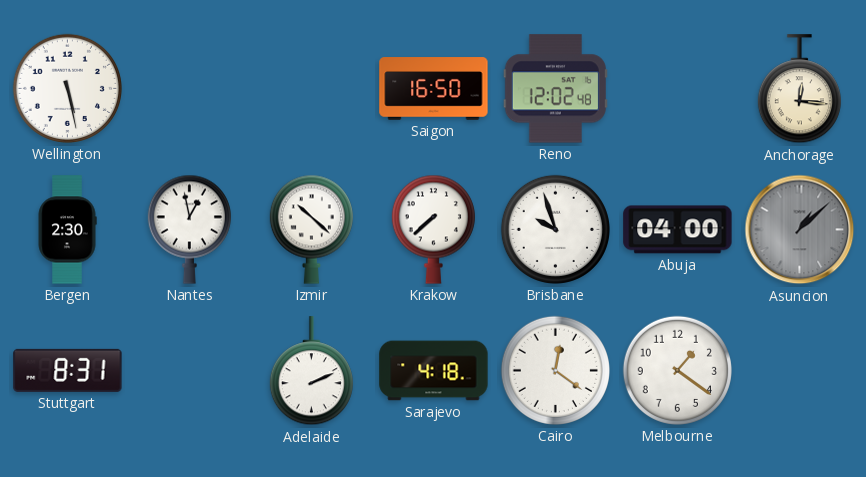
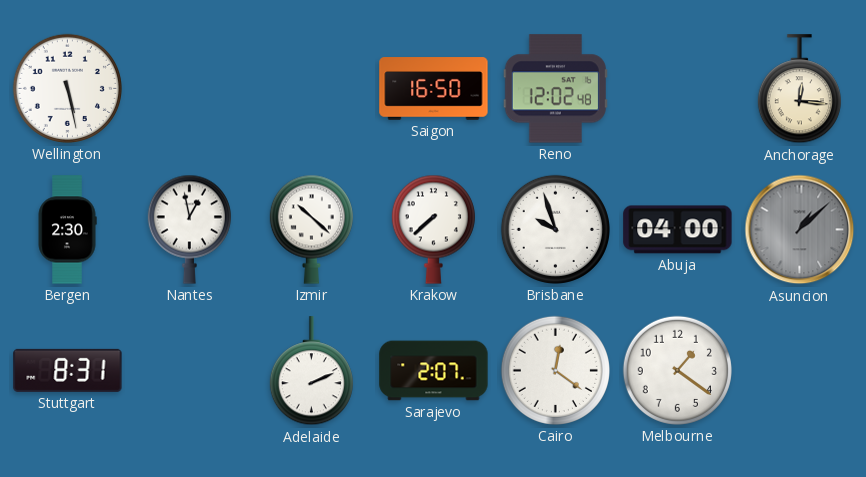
Sarajevo: 4:18 -> 2:07
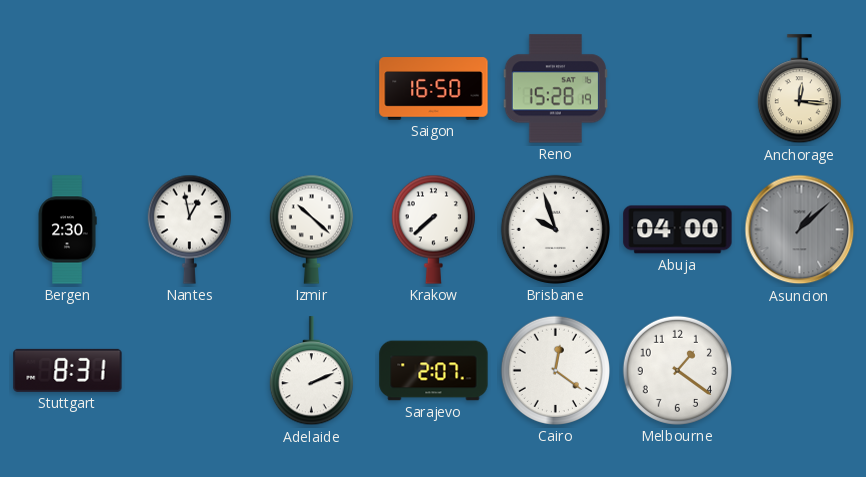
Wellington: 5:28 -> none
Reno: 12:02 -> 15:28
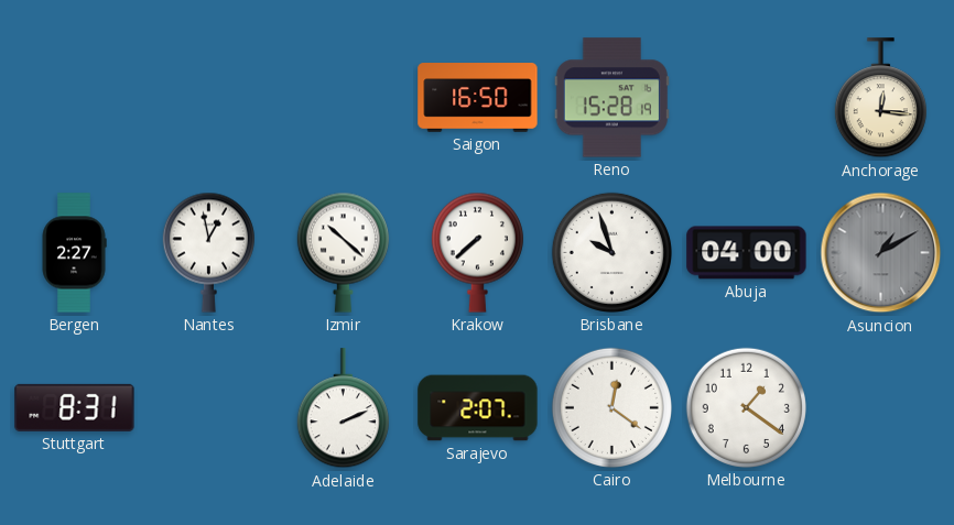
Bergen: 2:30 -> 2:27
Asuncion: 1:08 -> 1:10
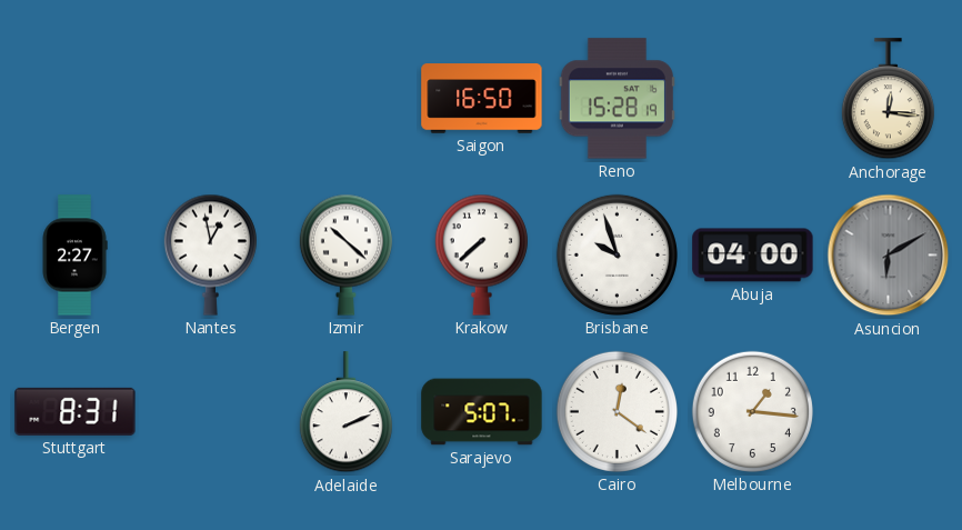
Asuncion: 1:10 -> 6:10
Sarajevo: 2:07 -> 5:07
Melbourne: 1:21 -> 1:16
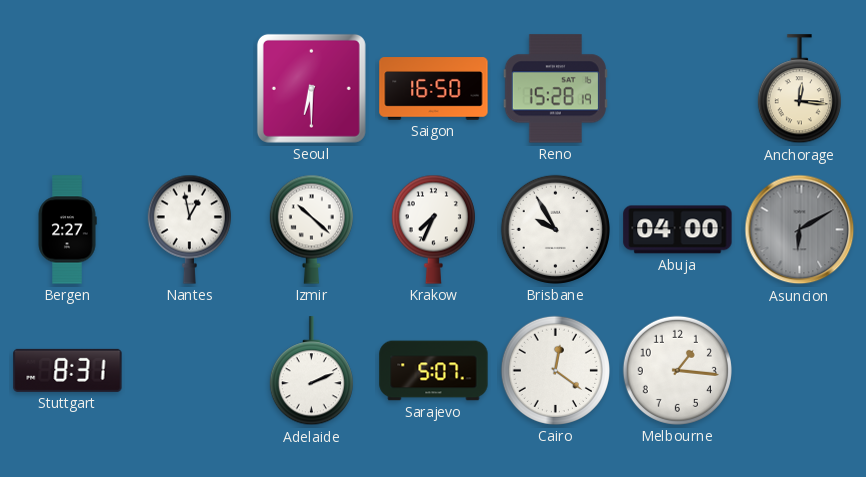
Seoul: none -> 6:30
Krakow: 7:38 -> 7:34
Brisbane: 9:57 -> 9:55
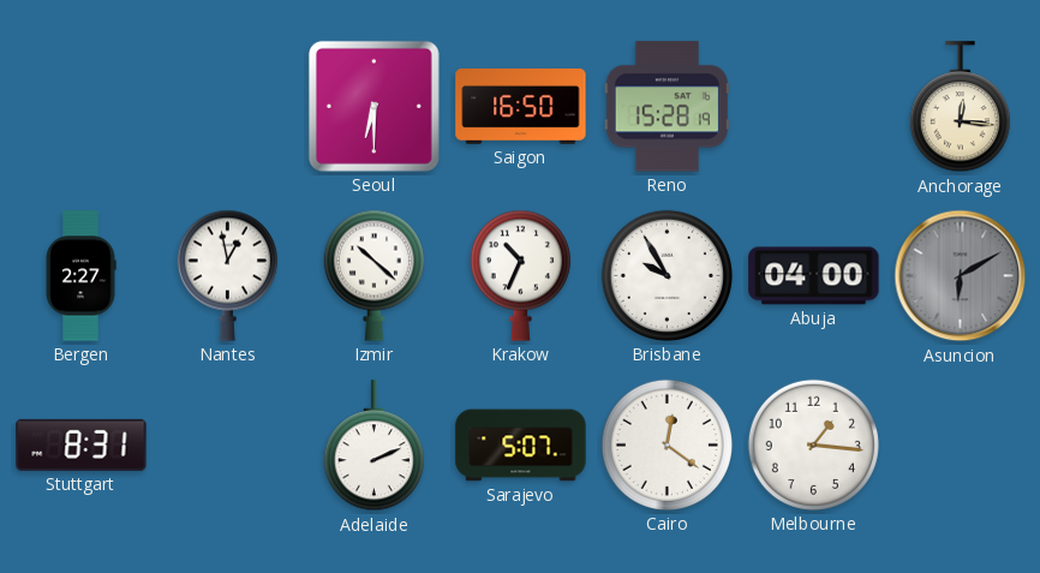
Krakow: 7:34 -> 10:34
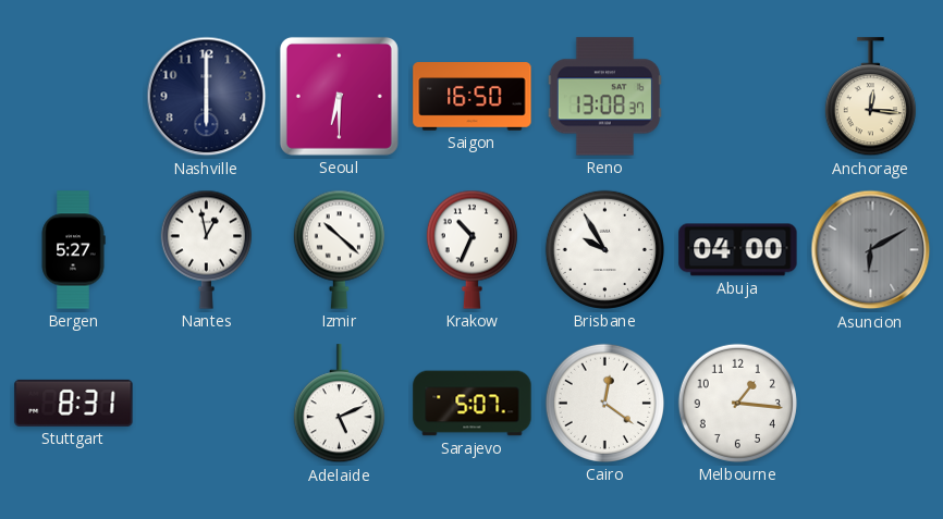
Nashville: none -> 6:00
Reno: 15:28 -> 13:08
Bergen: 2:27 -> 5:27
Adelaide: 2:11 -> 5:11
